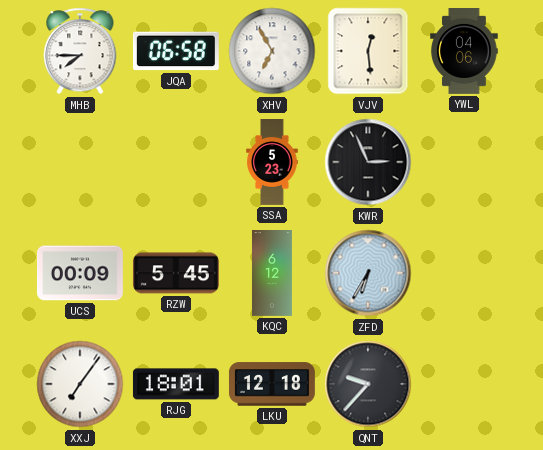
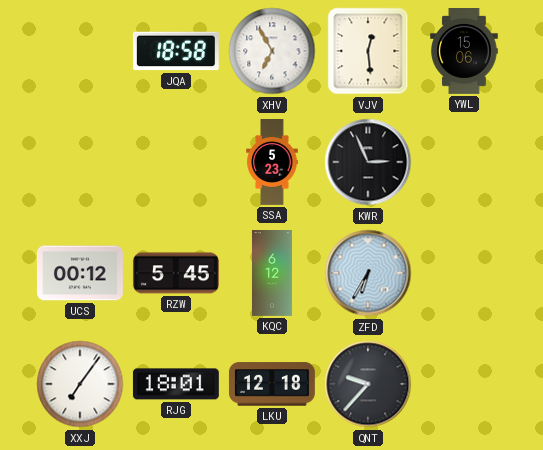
MHB: 7:45 -> none
JQA: 06:58 -> 18:58
YWL: 04:06 -> 15:06
UCS: 00:09 -> 00:12
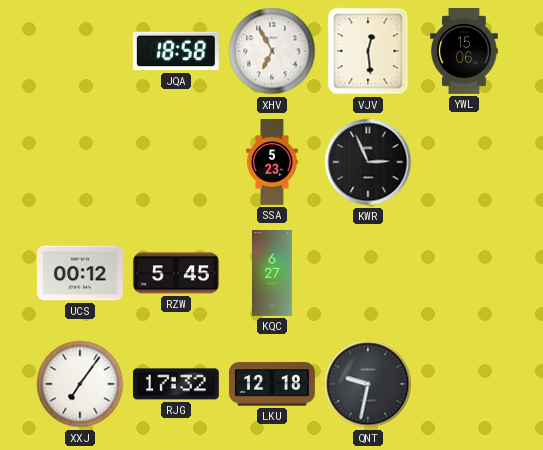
KQC: 6:12 -> 6:27
ZFD: 6:35 -> none
RJG: 18:01 -> 17:32
QNT: 9:37 -> 9:32
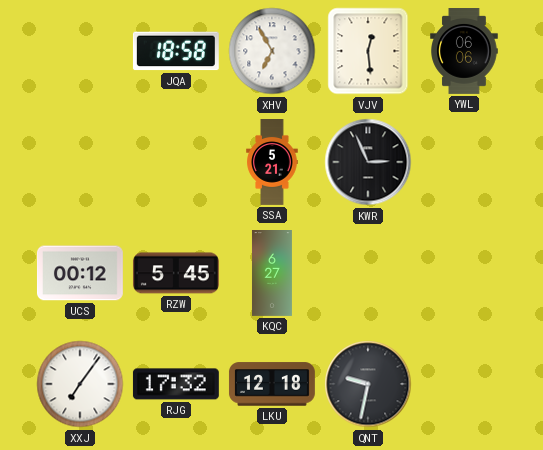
YWL: 15:06 -> 06:06
SSA: 5:23 -> 5:21
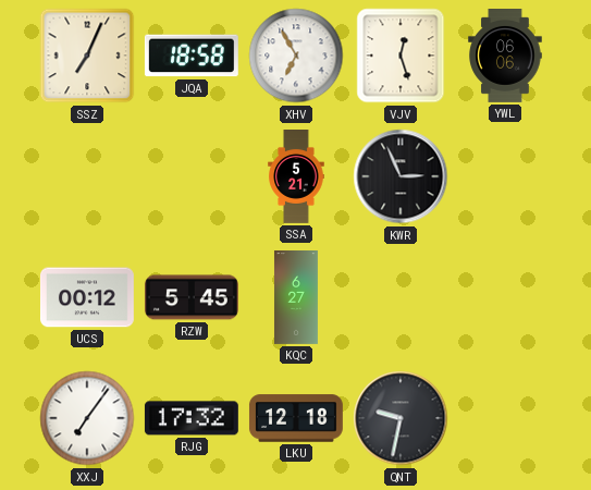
SSZ: none -> 7:04
VJV: 12:29 -> 12:27
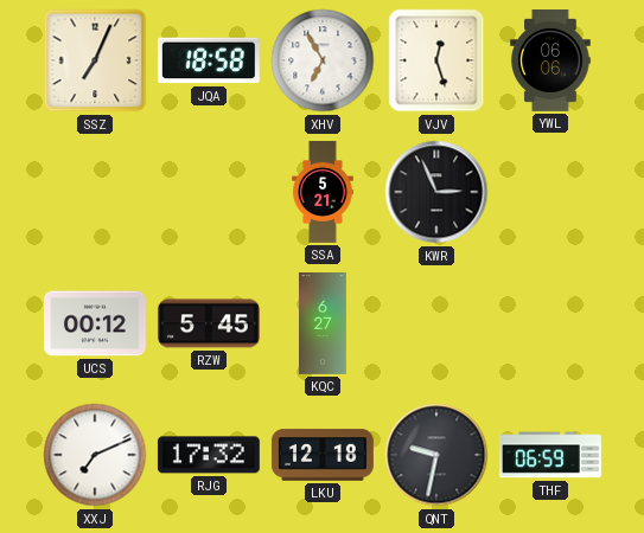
XXJ: 7:06 -> 7:11
THF: none -> 06:59
